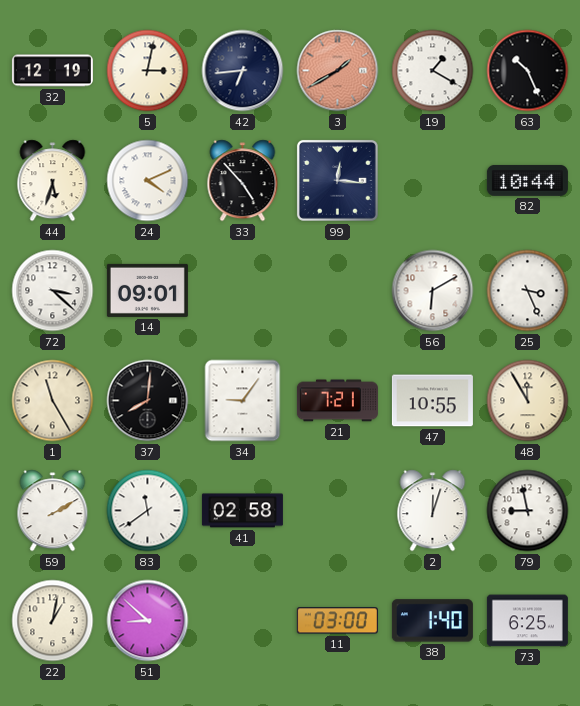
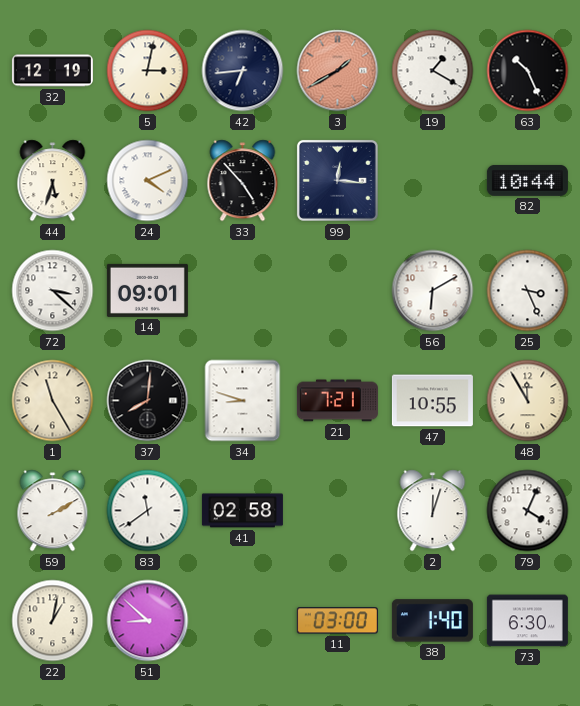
34: 9:06 -> 8:48
79: 8:58 -> 4:04
73: 6:25 -> 6:30
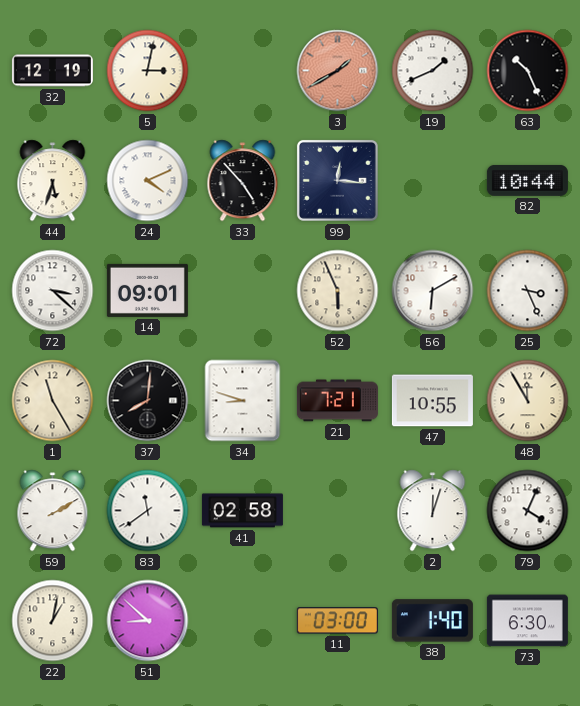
42: 6:44 -> none
19: 1:20 -> 1:41
52: none -> 5:56
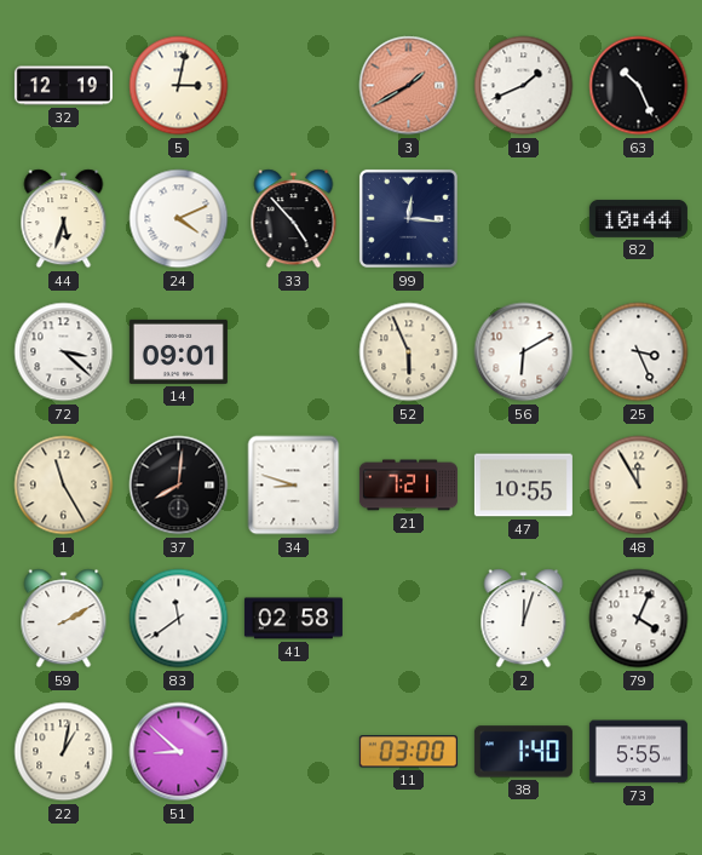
73: 6:30 -> 5:55
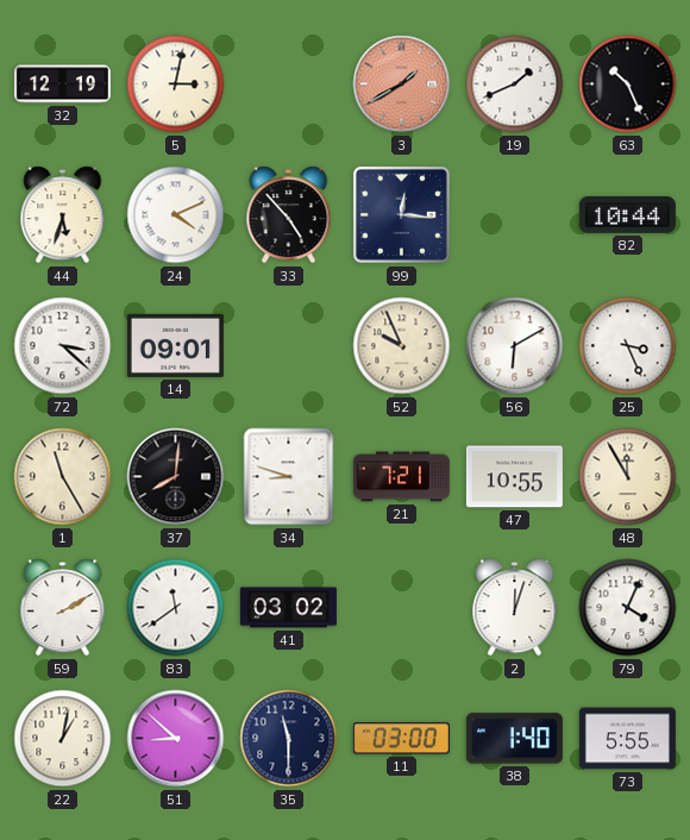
52: 5:56 -> 9:56
41: 02:58 -> 03:02
35: none -> 11:30
